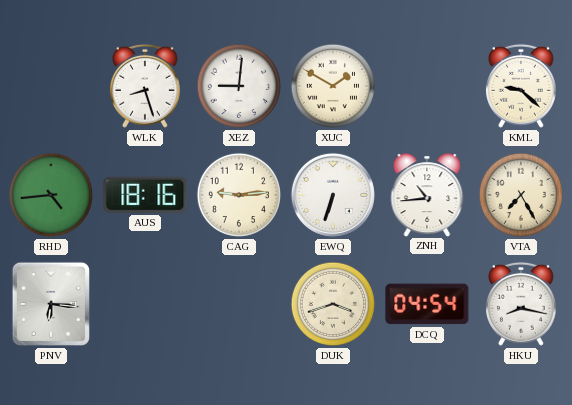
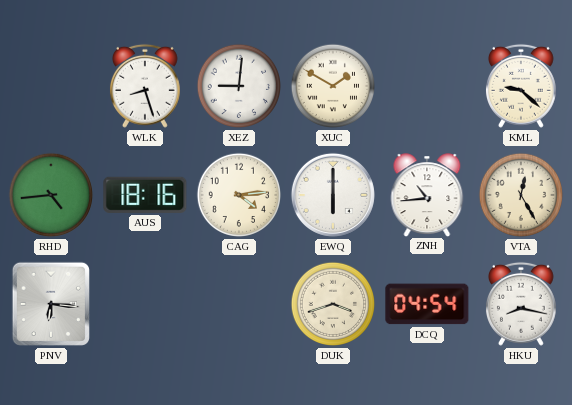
CAG: 9:14 -> 4:14
EWQ: 6:33 -> 6:00
VTA: 7:25 -> 12:25
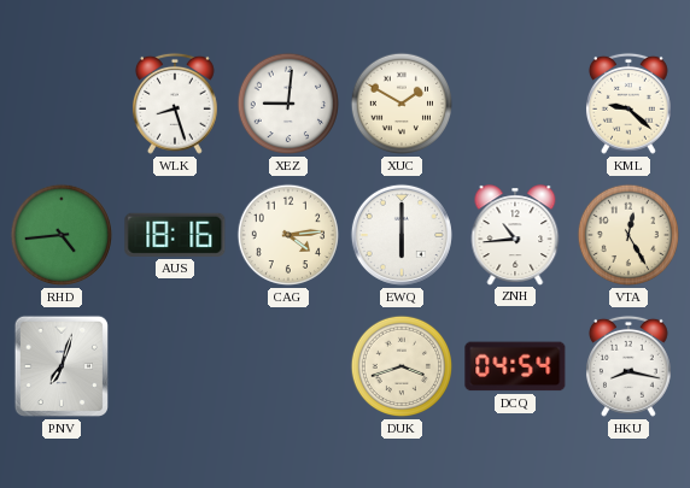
PNV: 6:16 -> 7:03
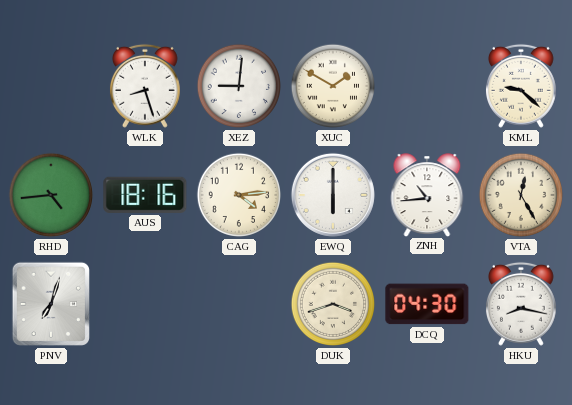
DCQ: 04:54 -> 04:30
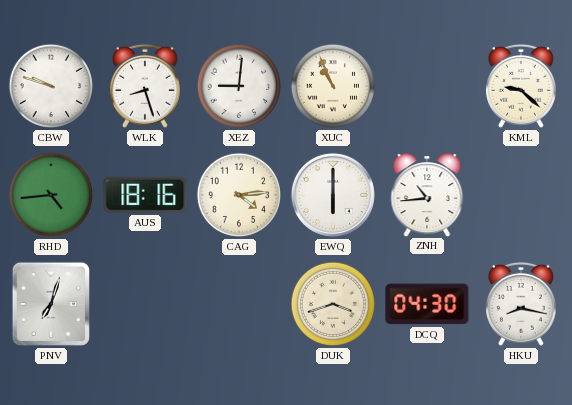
CBW: none -> 9:48
XUC: 1:50 -> 10:56
VTA: 12:25 -> none
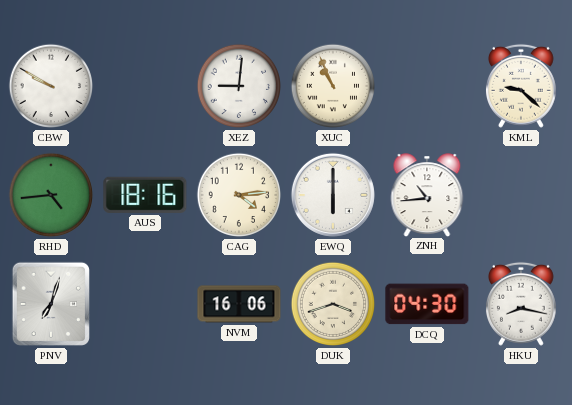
CBW: 9:48 -> 9:50
WLK: 8:27 -> none
NVM: none -> 16:06
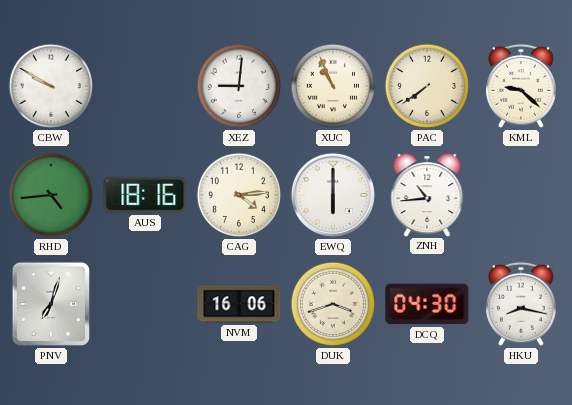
PAC: none -> 7:39
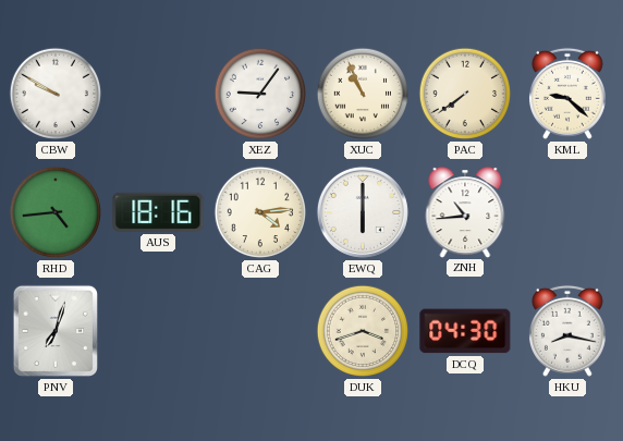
XEZ: 9:01 -> 9:06
NVM: 16:06 -> none
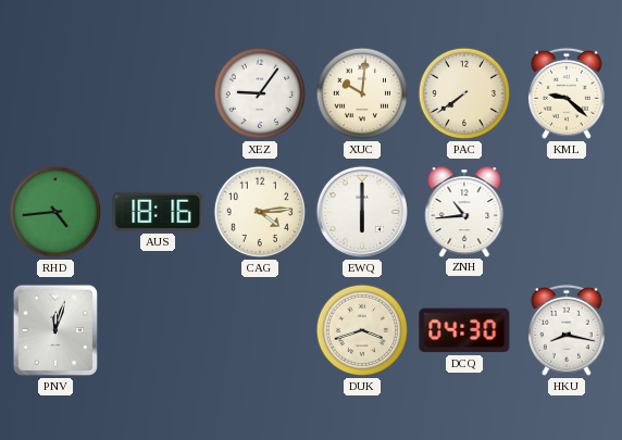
CBW: 9:50 -> none
XUC: 10:56 -> 10:01
PNV: 7:03 -> 12:03
